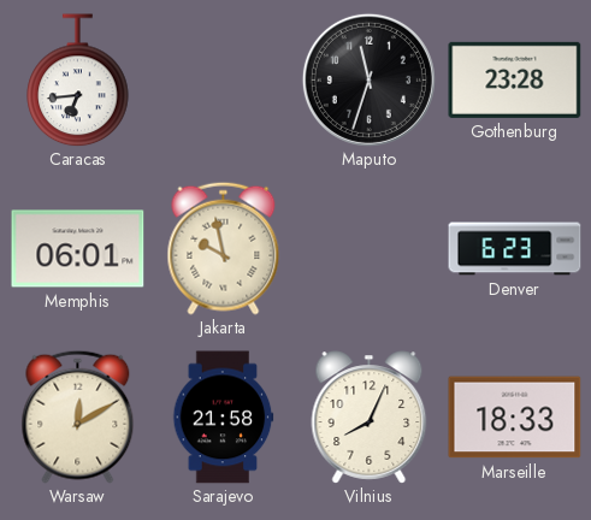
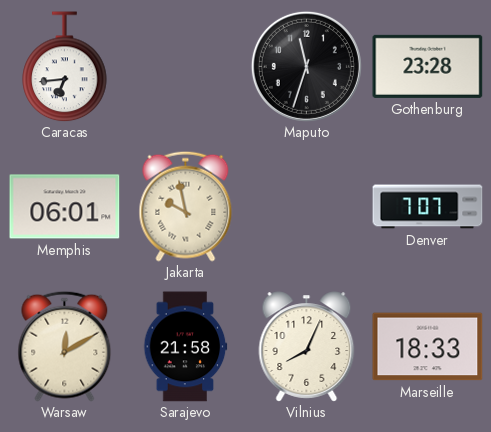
Denver: 6:23 -> 7:07
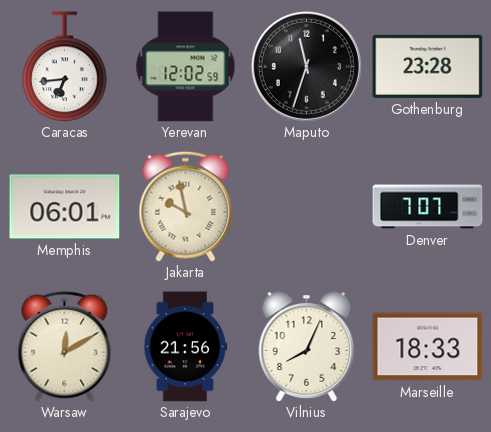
Yerevan: none -> 12:02
Sarajevo: 21:58 -> 21:56
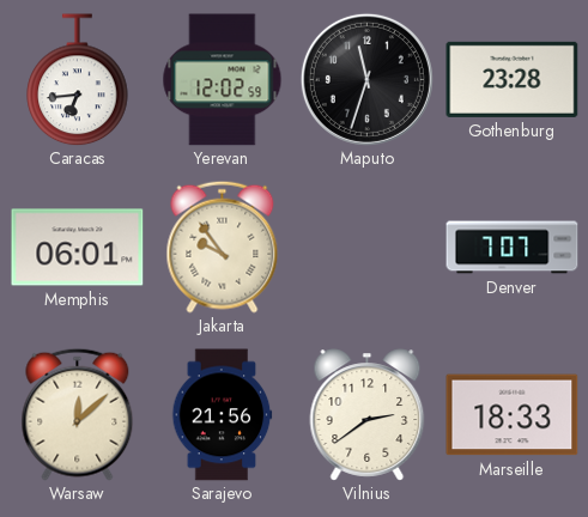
Jakarta: 9:58 -> 9:54
Warsaw: 12:10 -> 12:08
Vilnius: 8:04 -> 2:39
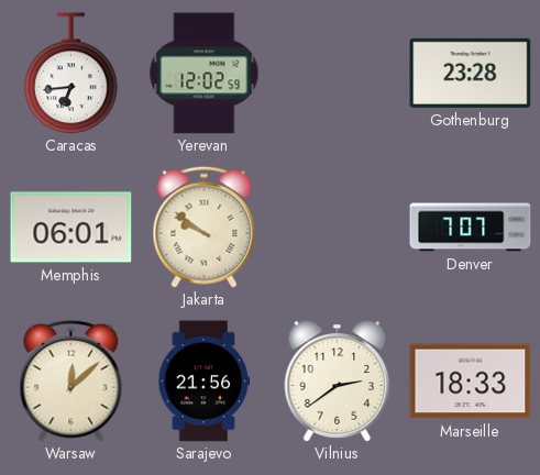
Maputo: 11:33 -> none
Jakarta: 9:54 -> 9:51
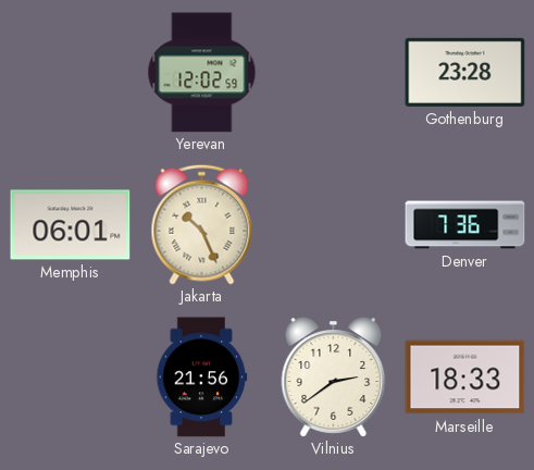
Caracas: 6:44 -> none
Jakarta: 9:51 -> 10:26
Denver: 7:07 -> 7:36
Warsaw: 12:08 -> none
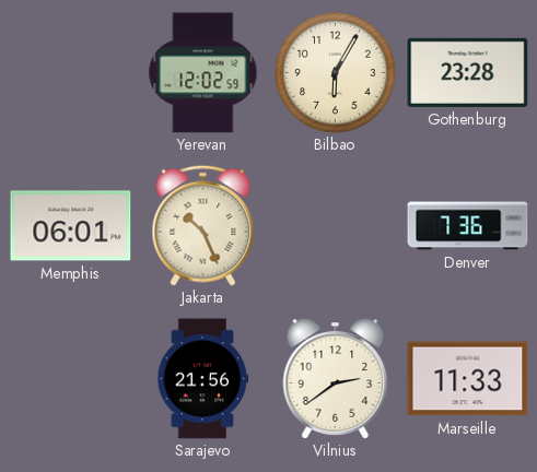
Bilbao: none -> 6:05
Marseille: 18:33 -> 11:33
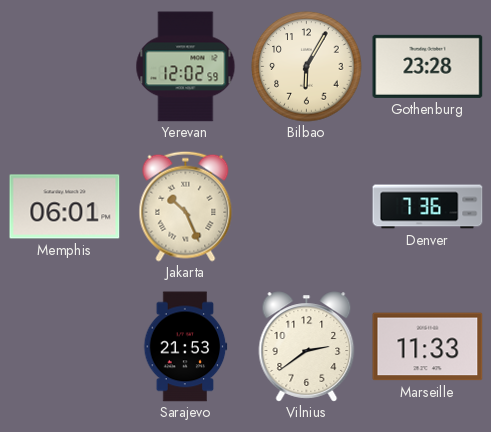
Sarajevo: 21:56 -> 21:53
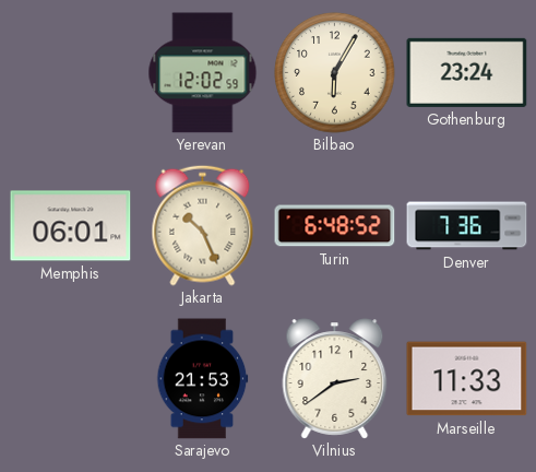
Gothenburg: 23:28 -> 23:24
Turin: none -> 6:48
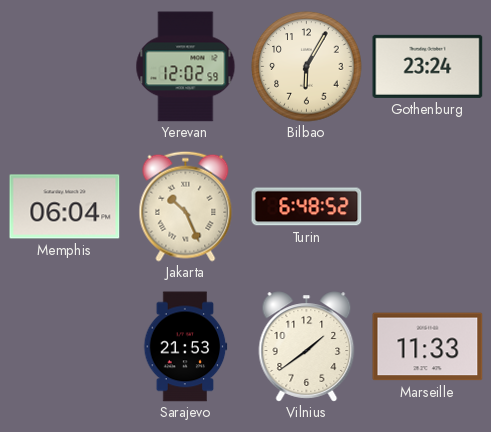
Memphis: 06:01 -> 06:04
Denver: 7:36 -> none
Vilnius: 2:39 -> 1:39
